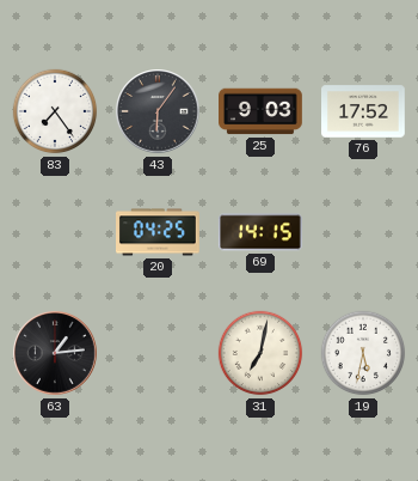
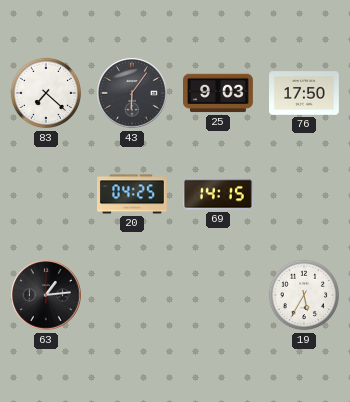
83: 7:24 -> 7:22
76: 17:52 -> 17:50
31: 7:02 -> none
19: 5:32 -> 5:35
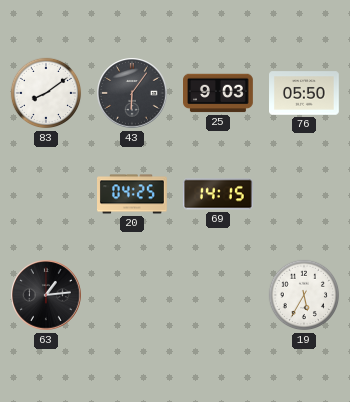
83: 7:22 -> 8:09
76: 17:50 -> 05:50
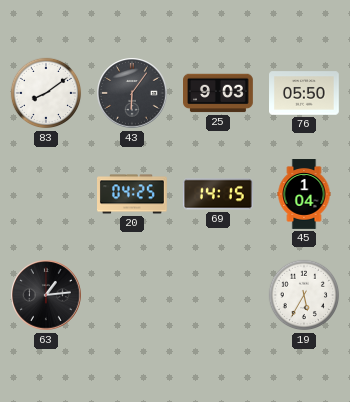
45: none -> 1:04
